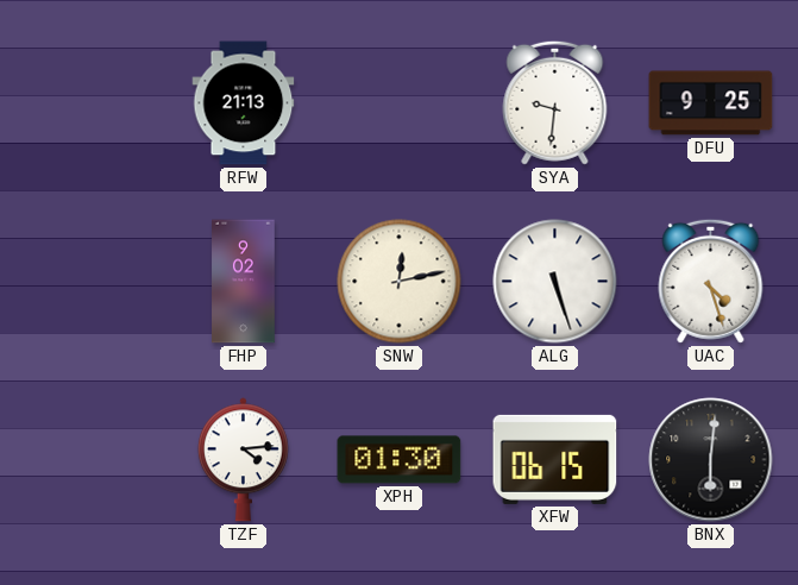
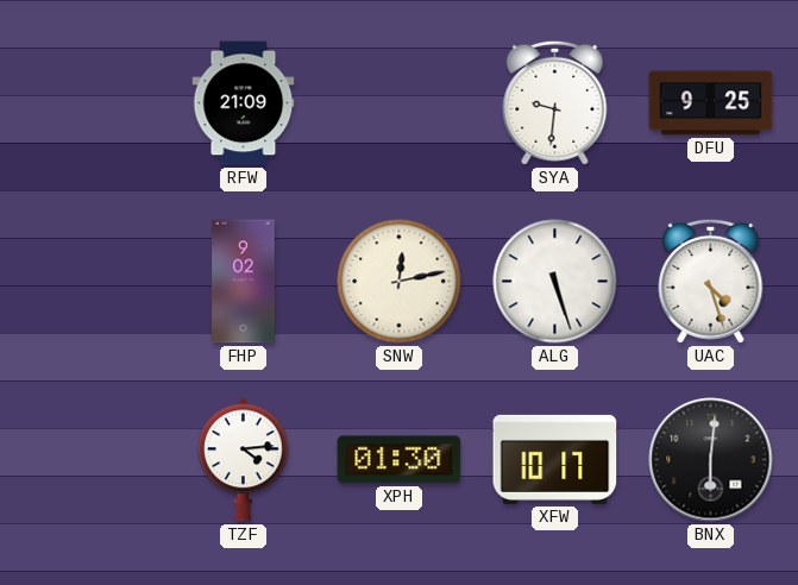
RFW: 21:13 -> 21:09
XFW: 06:15 -> 10:17
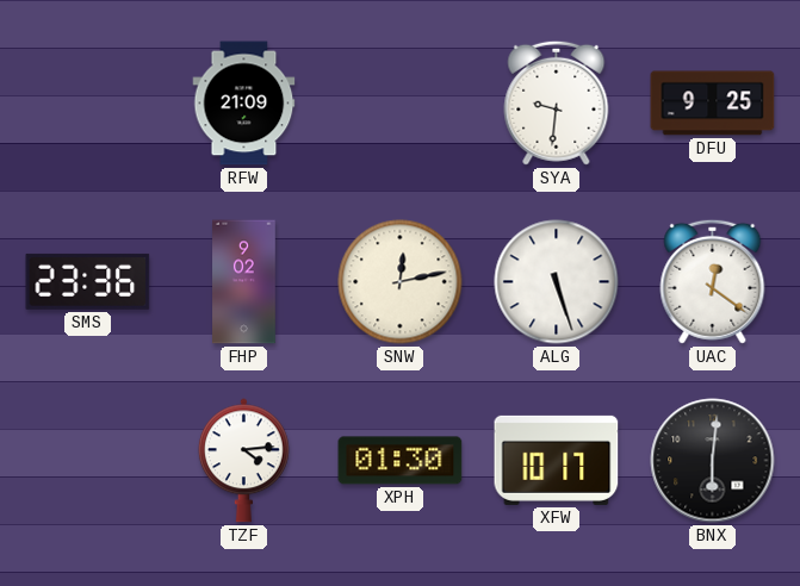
SMS: none -> 23:36
UAC: 4:27 -> 12:21
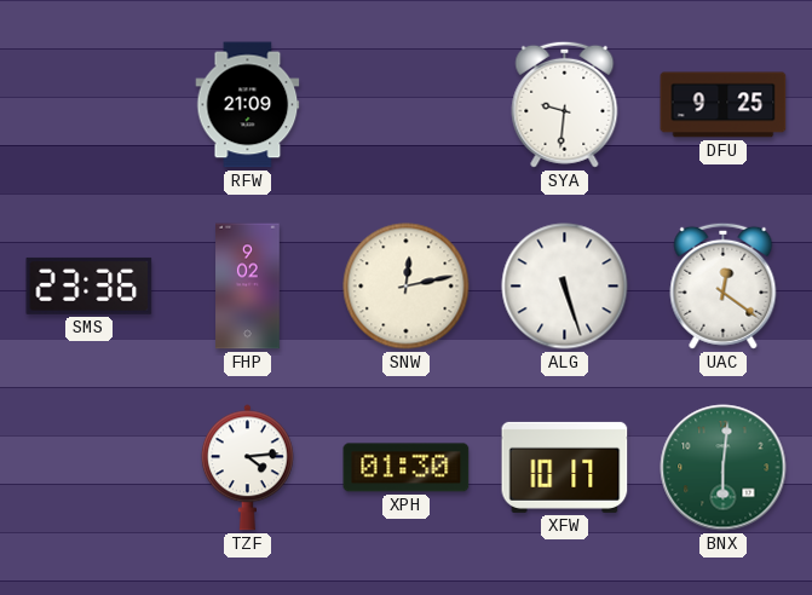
BNX dial: black -> green
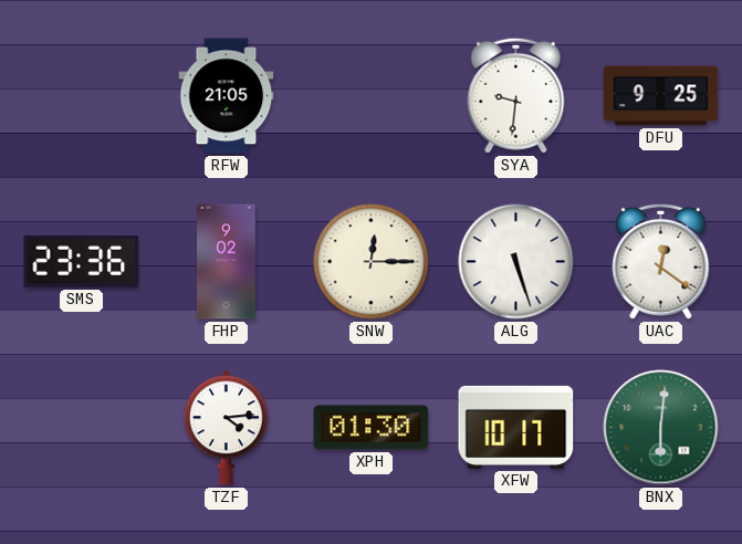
RFW: 21:09 -> 21:05
SNW: 12:13 -> 12:15
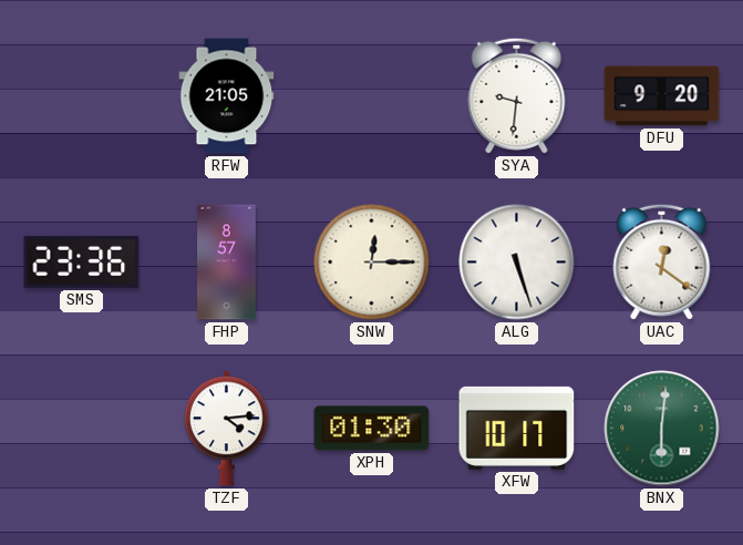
DFU: 9:25 -> 9:20
FHP: 9:02 -> 8:57
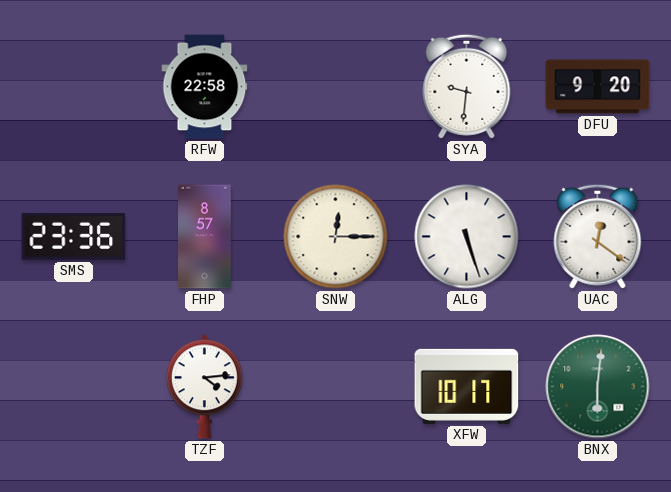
RFW: 21:05 -> 22:58
XPH: 01:30 -> none
